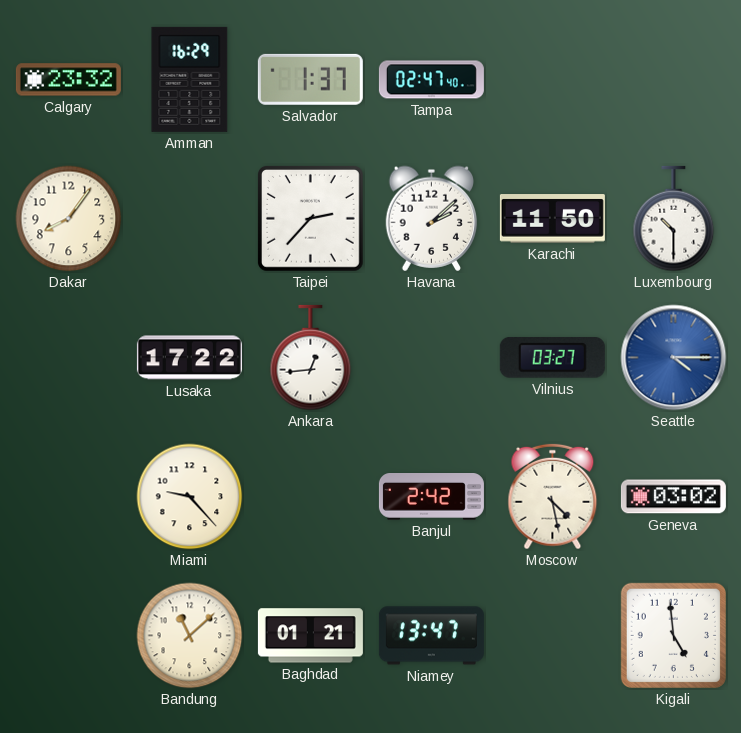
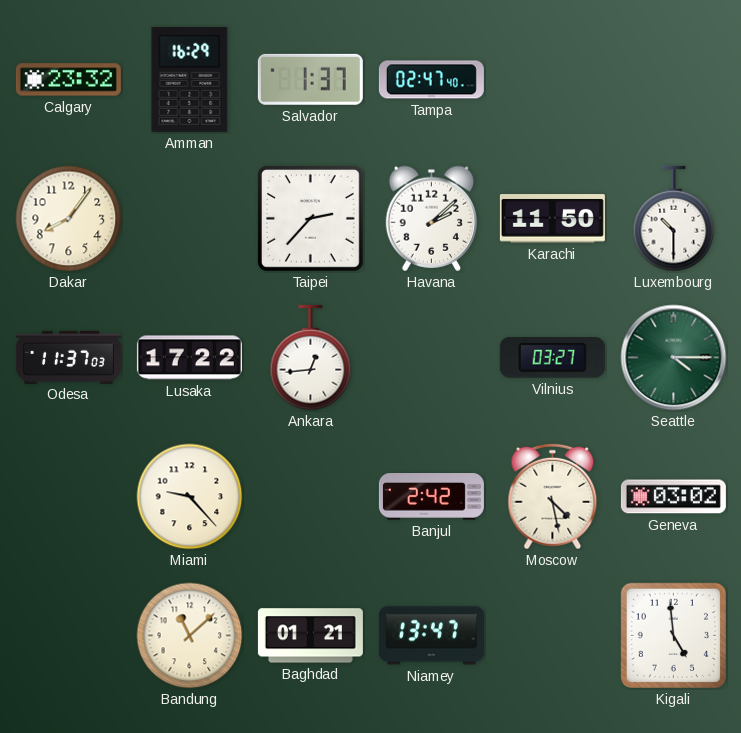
Odesa: none -> 11:37
Seattle dial: blue -> green
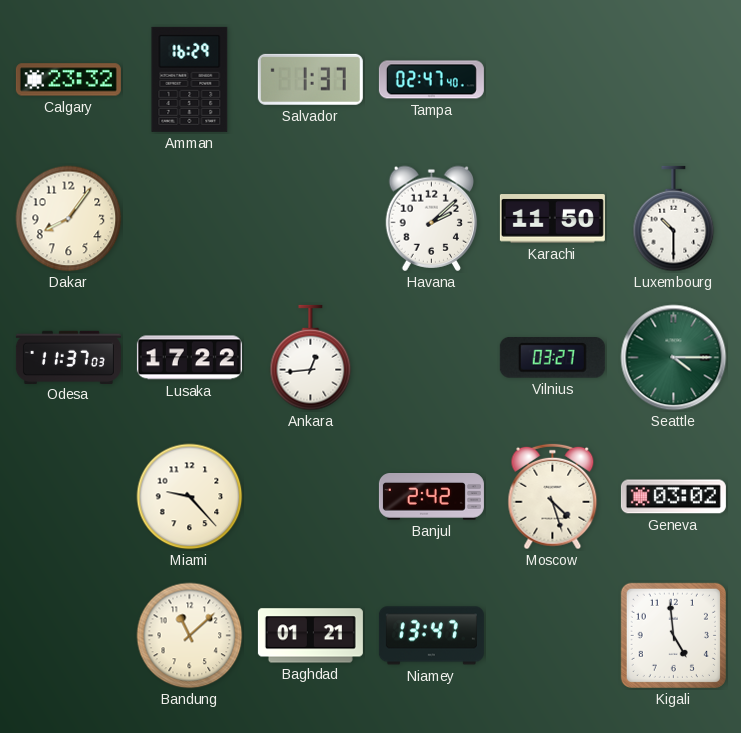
Taipei: 2:37 -> none
Moscow: 4:28 -> 4:27
